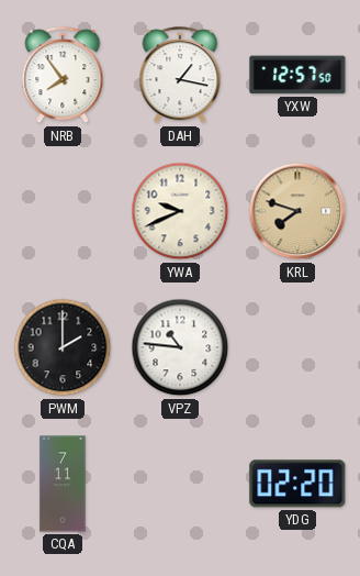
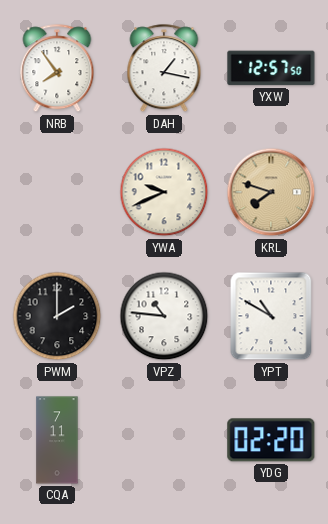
YPT: none -> 10:50
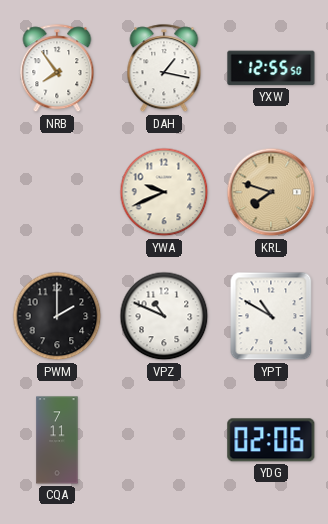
YXW: 12:57 -> 12:55
VPZ: 10:46 -> 10:49
YDG: 02:20 -> 02:06
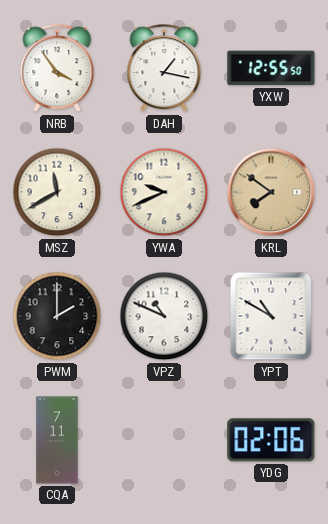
NRB: 7:54 -> 3:54
MSZ: none -> 11:40
KRL: 7:48 -> 7:51
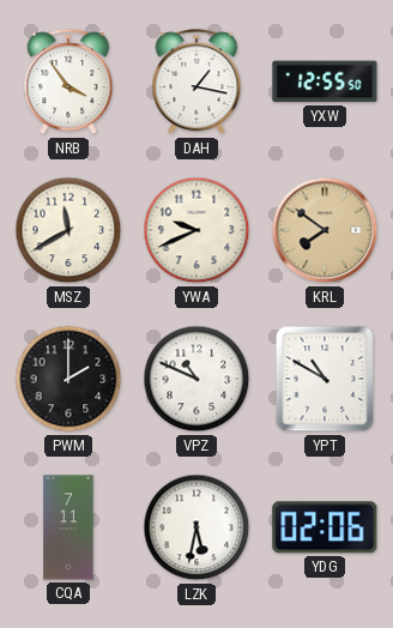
LZK: none -> 5:32
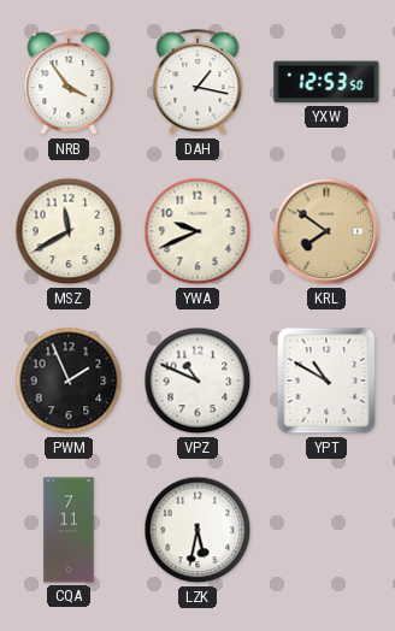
YXW: 12:55 -> 12:53
PWM: 2:00 -> 1:56
YDG: 02:06 -> none
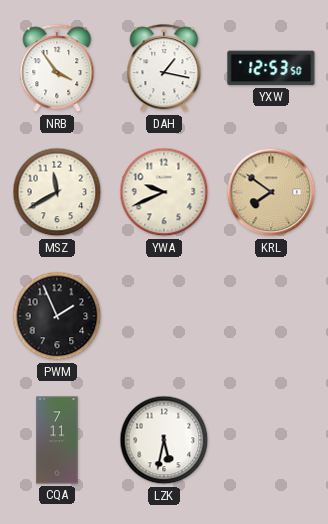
VPZ: 10:49 -> none
YPT: 10:50 -> none
